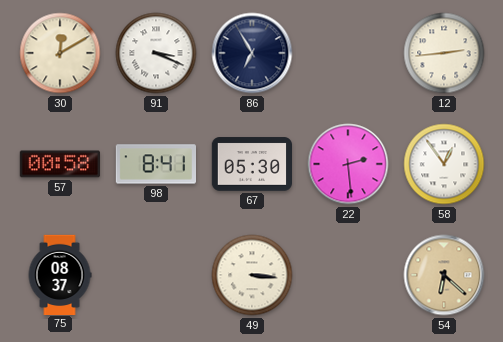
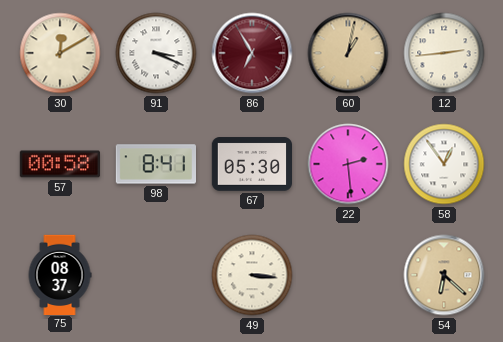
86 dial: navy -> burgundy
60: none -> 1:02
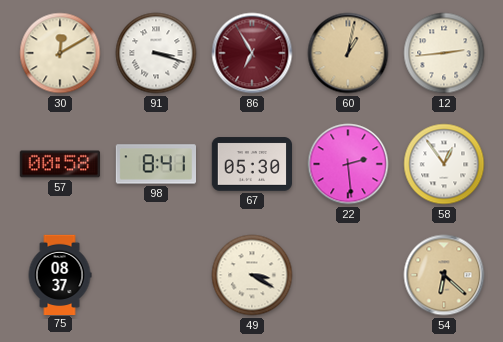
91: 3:19 -> 3:18
49: 3:16 -> 3:20
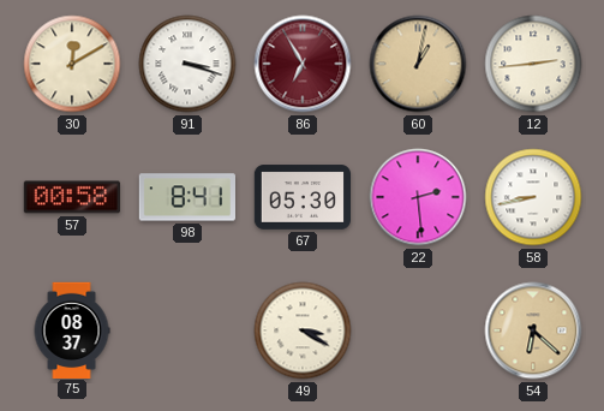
58: 12:54 -> 8:43
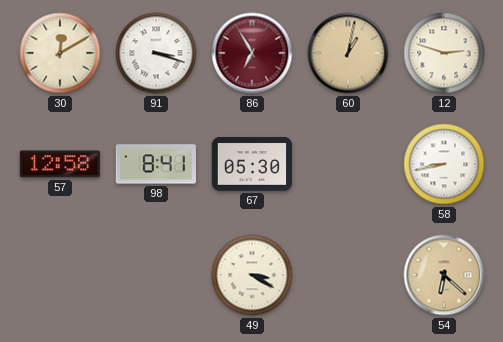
12: 2:44 -> 2:48
57: 00:58 -> 12:58
22: 2:29 -> none
75: 08:37 -> none
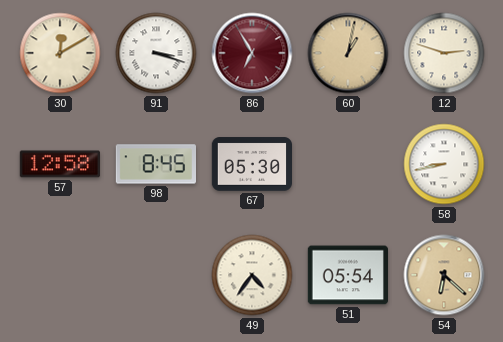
98: 8:41 -> 8:45
49: 3:20 -> 4:36
51: none -> 05:54
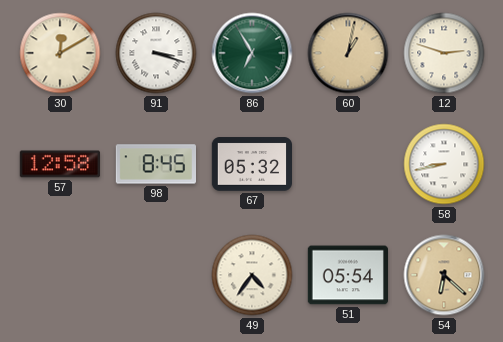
86 dial: burgundy -> green
67: 05:30 -> 05:32
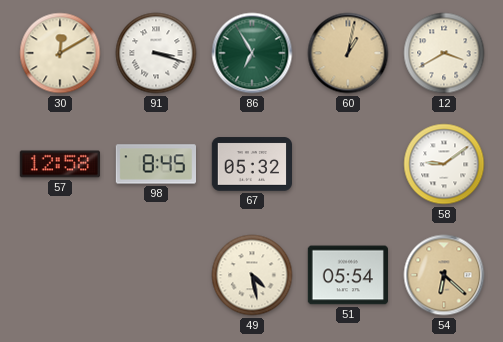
12: 2:48 -> 3:40
58: 8:43 -> 9:09
49: 4:36 -> 4:28
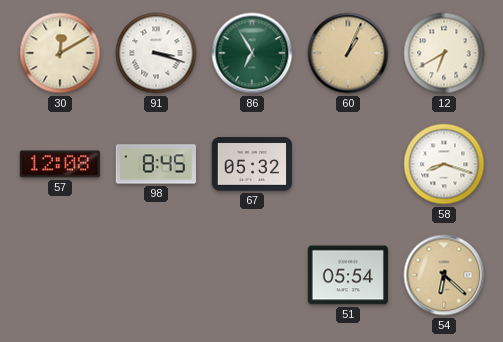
60: 1:02 -> 1:04
12: 3:40 -> 6:40
57: 12:58 -> 12:08
58: 9:09 -> 8:18
49: 4:28 -> none
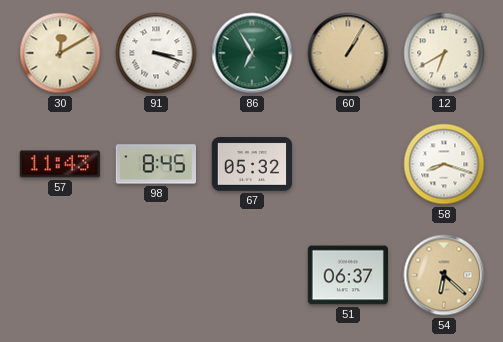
60: 1:04 -> 1:05
57: 12:08 -> 11:43
51: 05:54 -> 06:37
